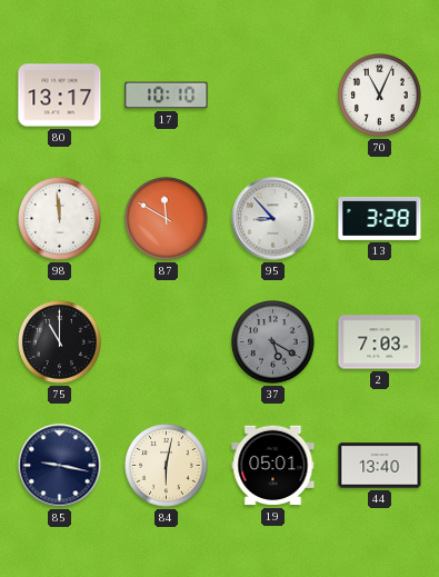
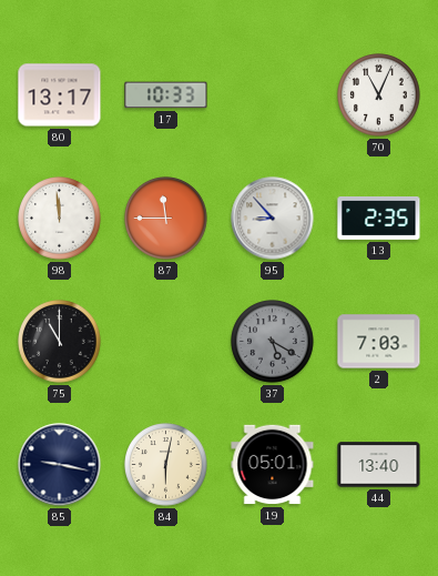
17: 10:10 -> 10:33
87: 11:50 -> 11:45
13: 3:28 -> 2:35
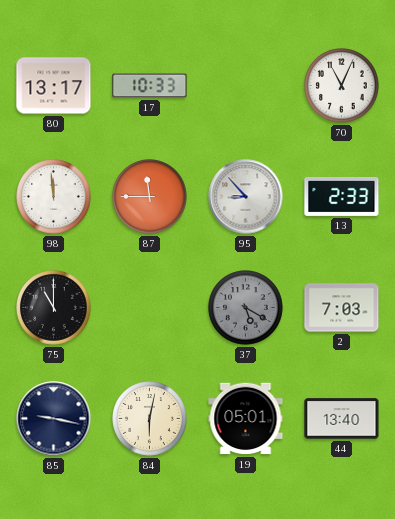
13: 2:35 -> 2:33
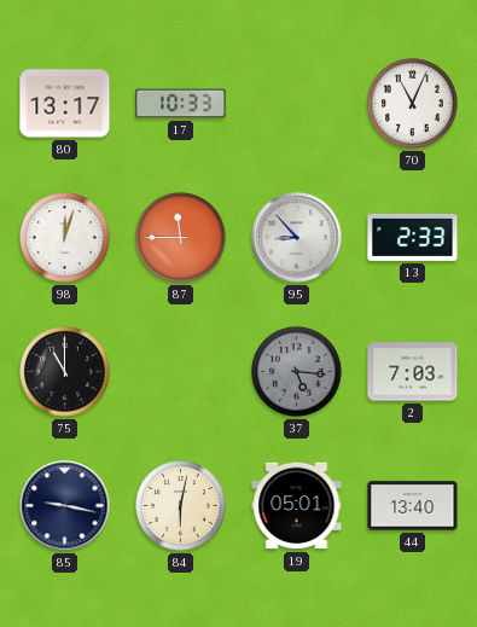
98: 11:59 -> 12:03
37: 5:20 -> 5:16
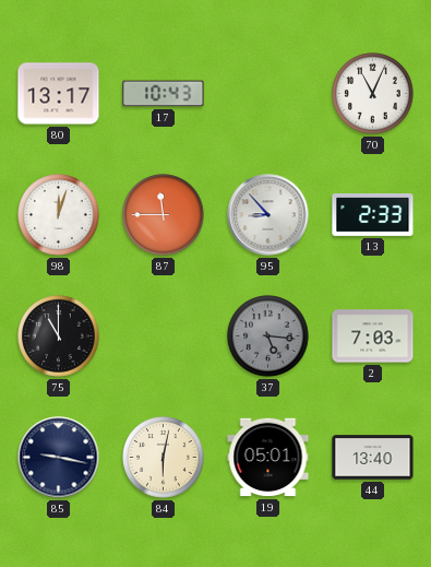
17: 10:33 -> 10:43
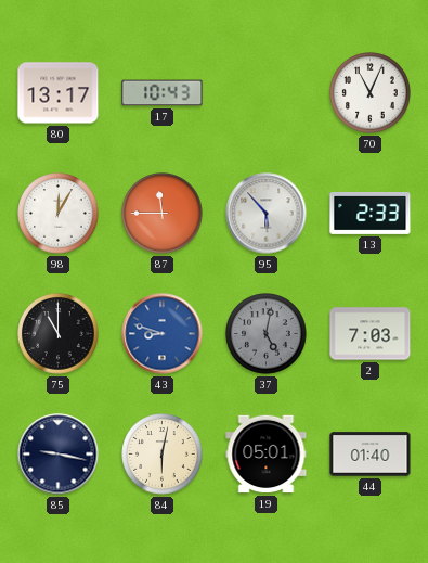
98: 12:03 -> 12:05
95: 8:53 -> 5:53
43: none -> 8:48
37: 5:16 -> 5:02
44: 13:40 -> 01:40
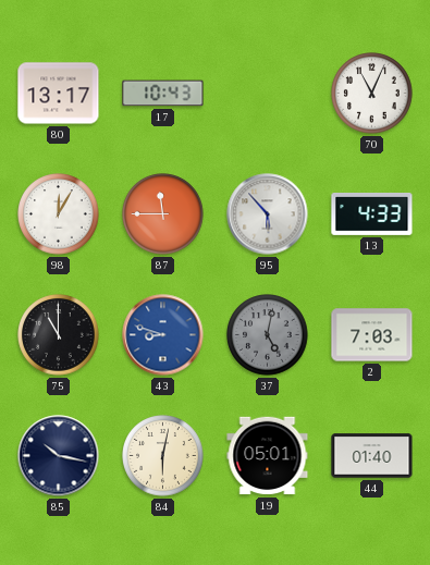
13: 2:33 -> 4:33
85: 9:17 -> 10:17
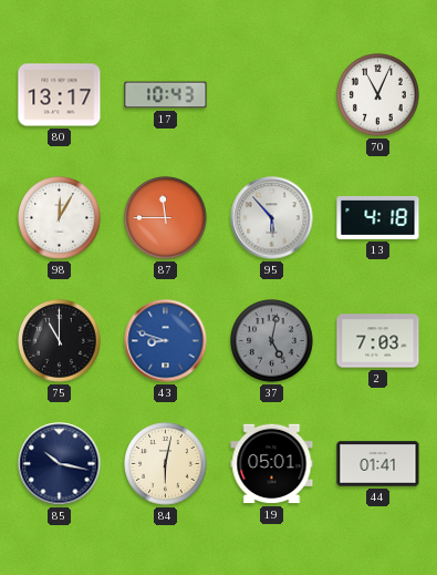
13: 4:33 -> 4:18
44: 01:40 -> 01:41
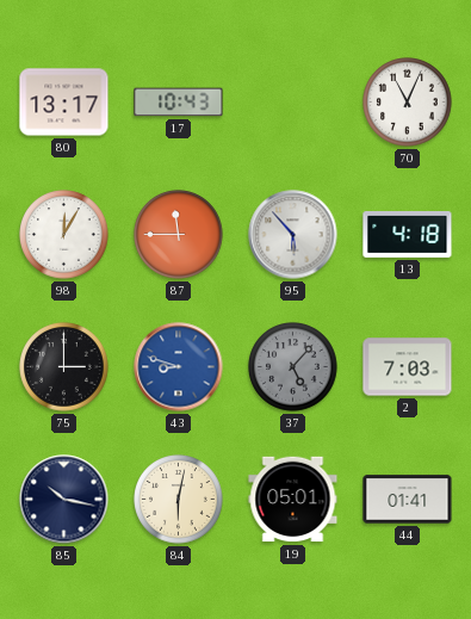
75: 11:00 -> 3:00
37: 5:02 -> 5:07
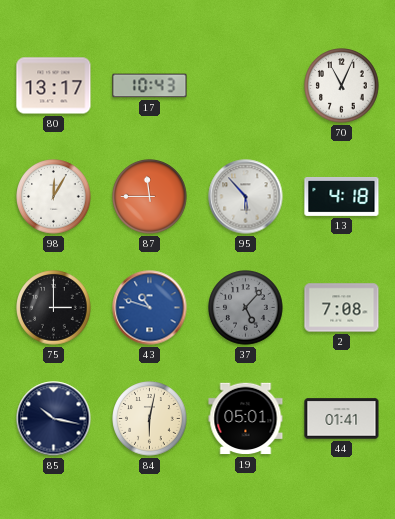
43: 8:48 -> 10:48
2: 7:03 -> 7:08
